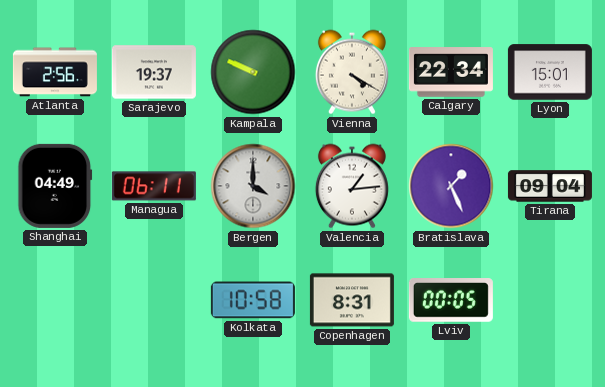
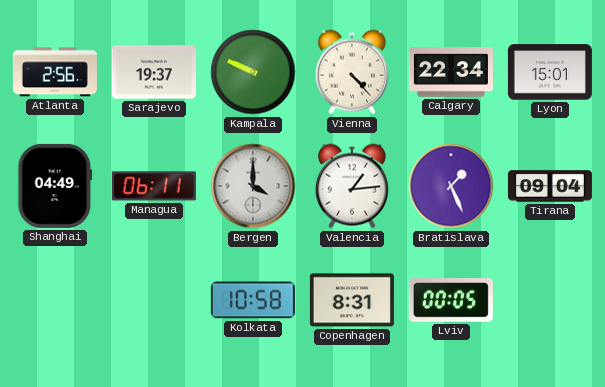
Vienna: 4:20 -> 4:23
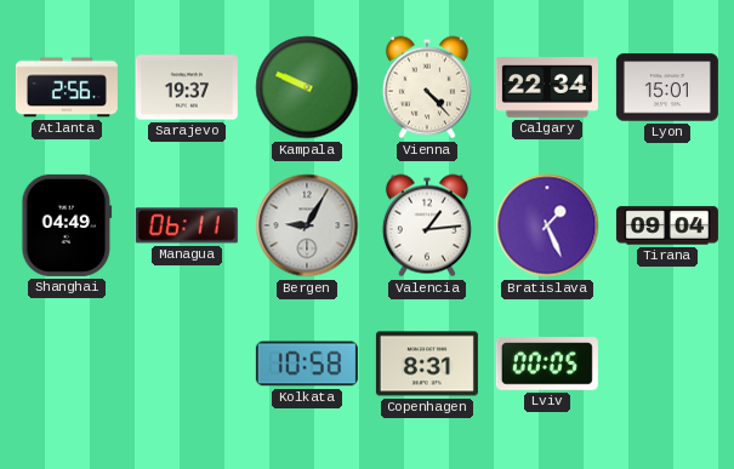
Bergen: 4:00 -> 9:05
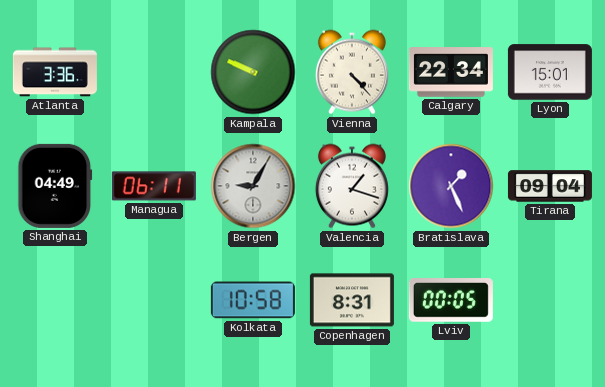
Atlanta: 2:56 -> 3:36
Sarajevo: 19:37 -> none
Valencia: 1:14 -> 1:18
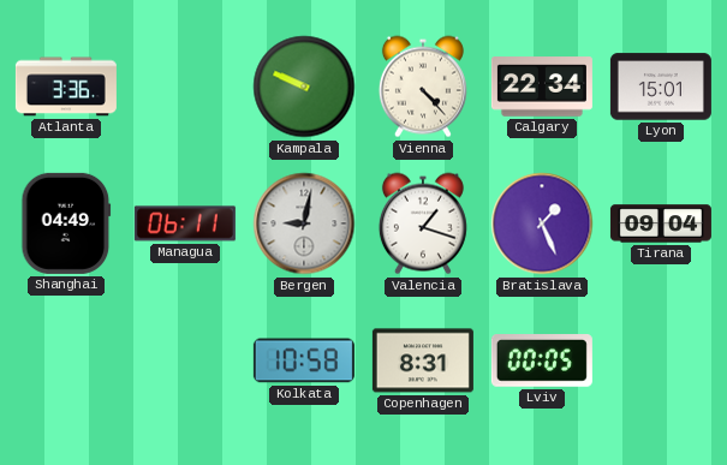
Bergen: 9:05 -> 9:02
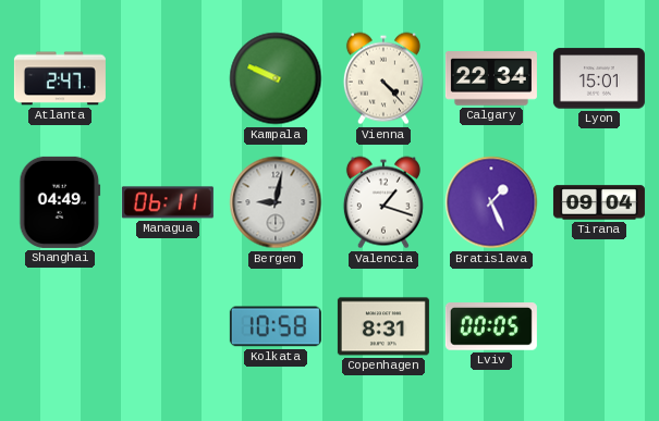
Atlanta: 3:36 -> 2:47
